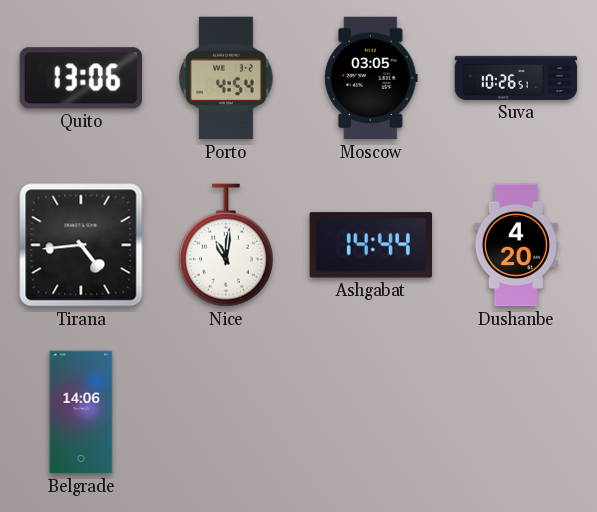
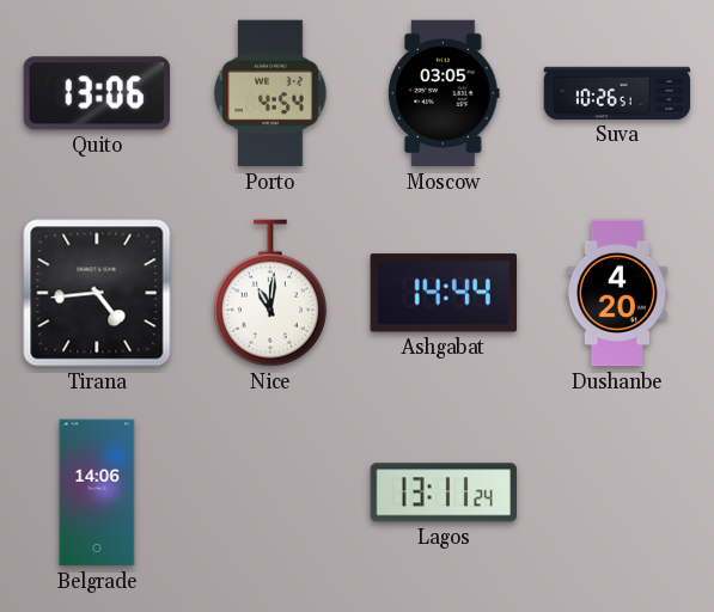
Lagos: none -> 13:11
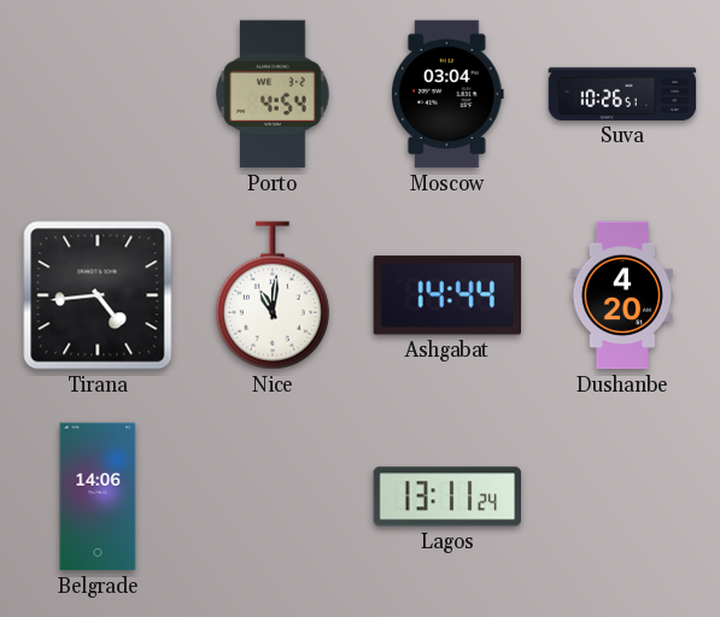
Quito: 13:06 -> none
Moscow: 03:05 -> 03:04
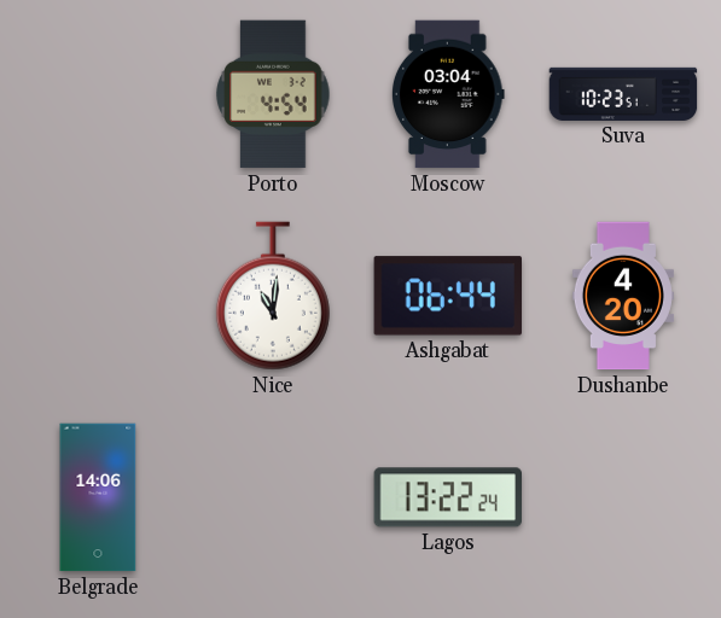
Suva: 10:26 -> 10:23
Tirana: 4:44 -> none
Ashgabat: 14:44 -> 06:44
Lagos: 13:11 -> 13:22
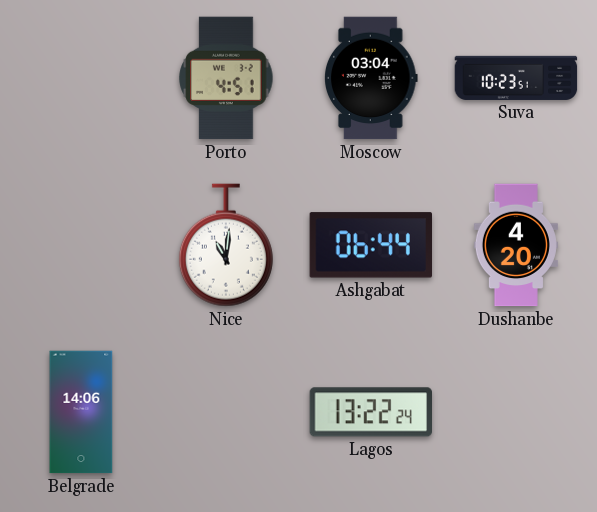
Porto: 4:54 -> 4:51
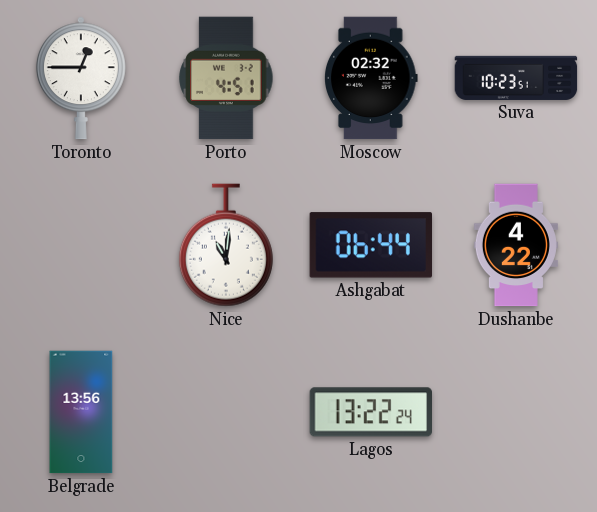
Toronto: none -> 12:45
Moscow: 03:04 -> 02:32
Dushanbe: 4:20 -> 4:22
Belgrade: 14:06 -> 13:56
